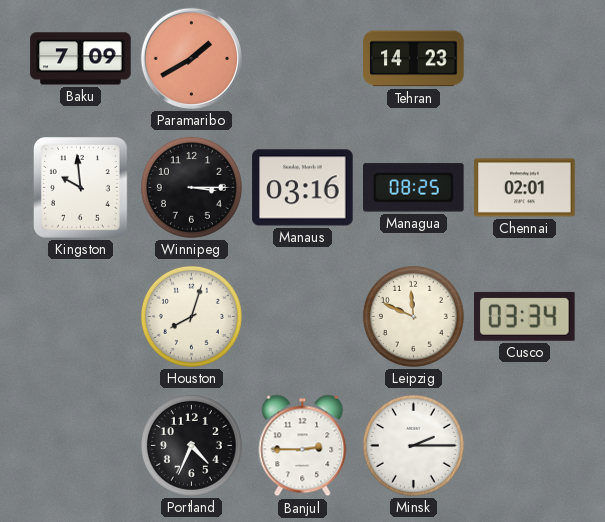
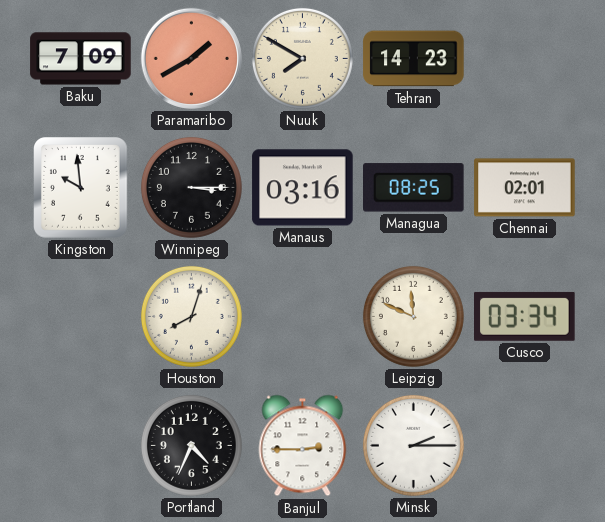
Nuuk: none -> 7:50
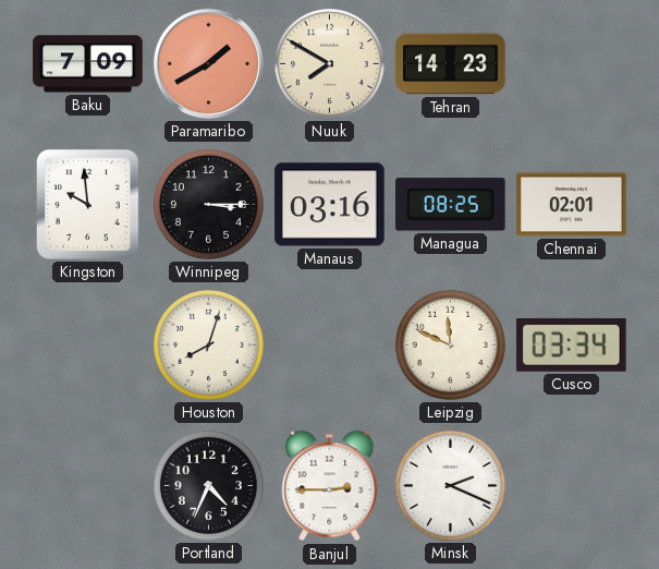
Minsk: 2:15 -> 2:19
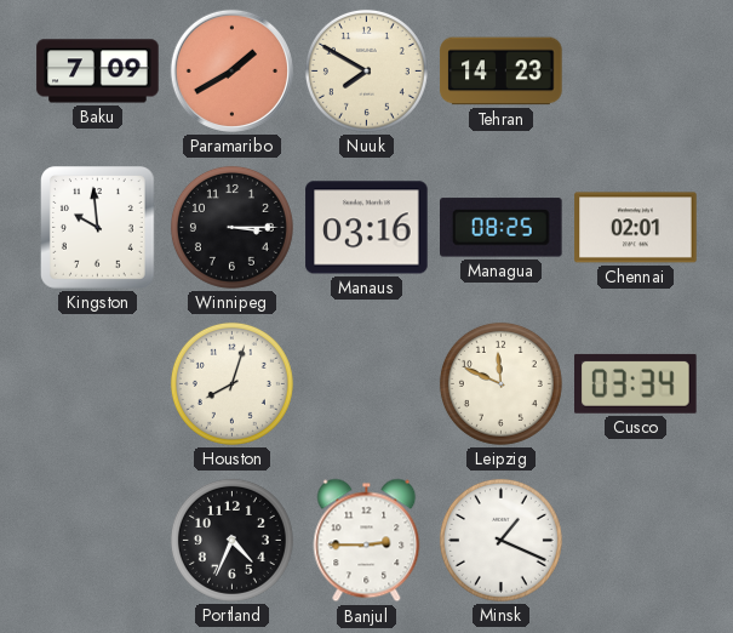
Minsk: 2:19 -> 1:19
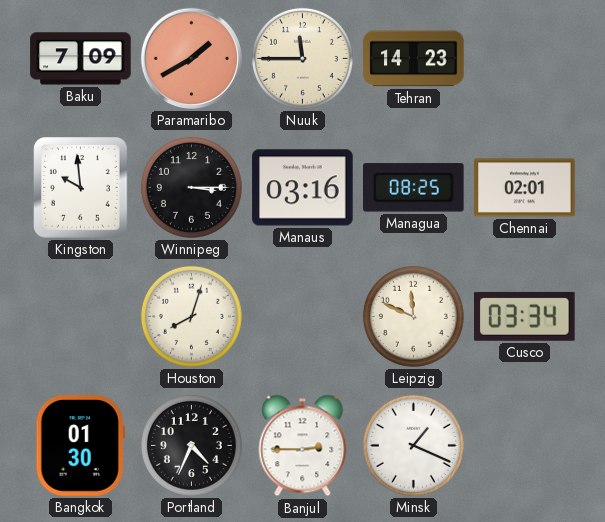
Nuuk: 7:50 -> 11:45
Bangkok: none -> 01:30
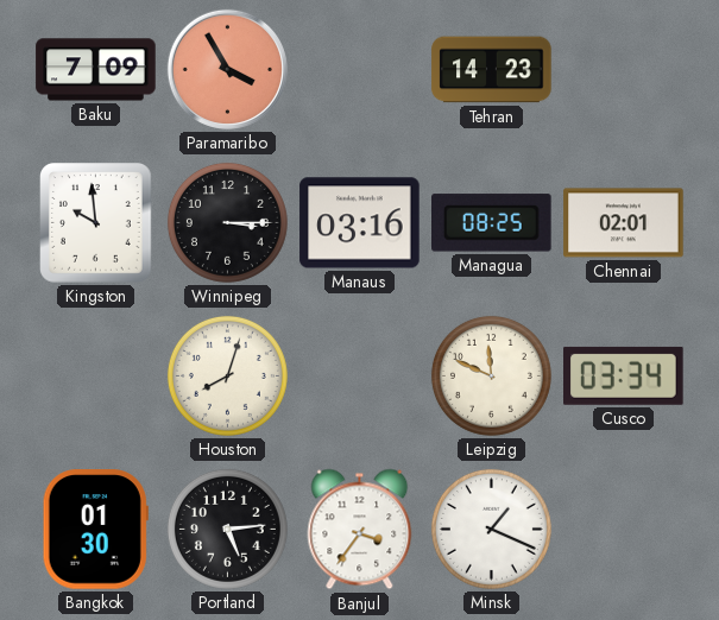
Paramaribo: 1:40 -> 3:55
Nuuk: 11:45 -> none
Portland: 4:34 -> 5:14
Banjul: 2:45 -> 3:36
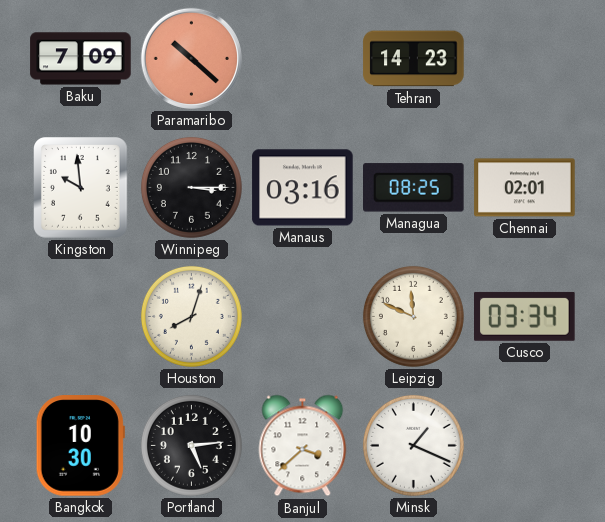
Paramaribo: 3:55 -> 10:22
Bangkok: 01:30 -> 10:30
Banjul: 3:36 -> 3:38
